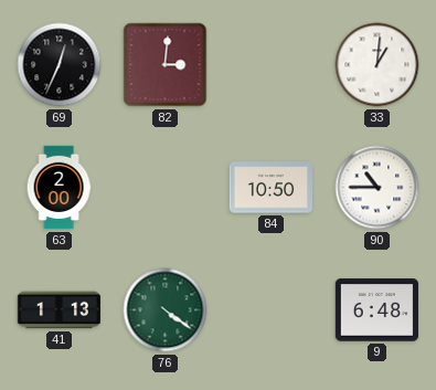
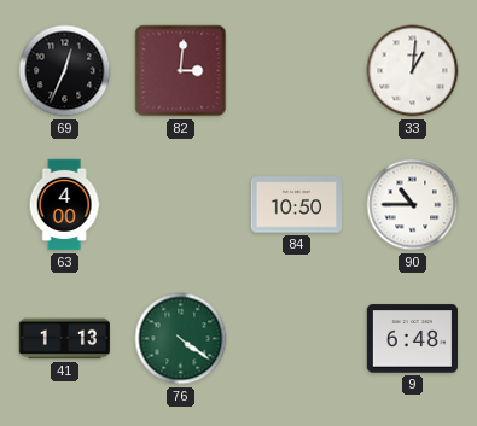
63: 2:00 -> 4:00
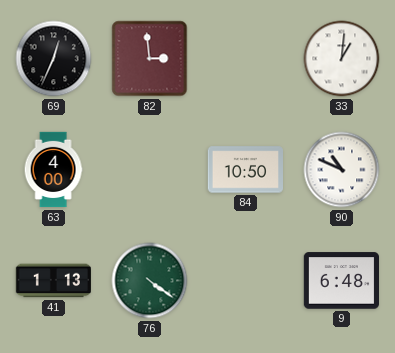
82: 3:01 -> 2:59
90: 10:45 -> 10:49
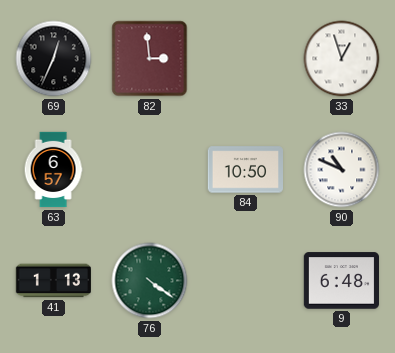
33: 1:01 -> 12:57
63: 4:00 -> 6:57
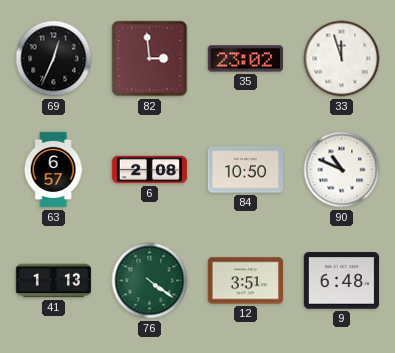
35: none -> 23:02
33: 12:57 -> 11:57
6: none -> 2:08
12: none -> 3:51
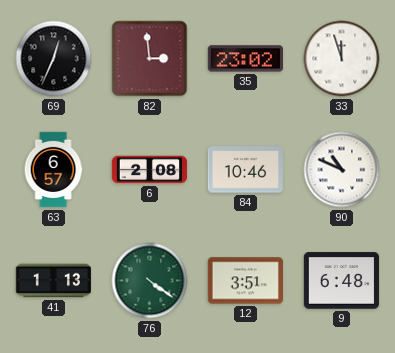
84: 10:50 -> 10:46
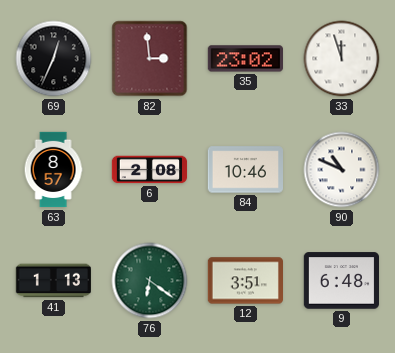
63: 6:57 -> 8:57
76: 4:21 -> 6:21
